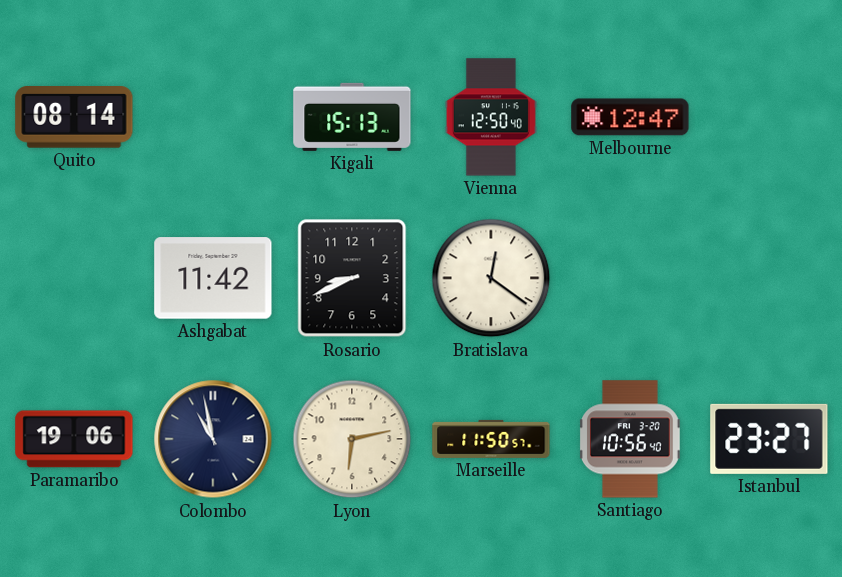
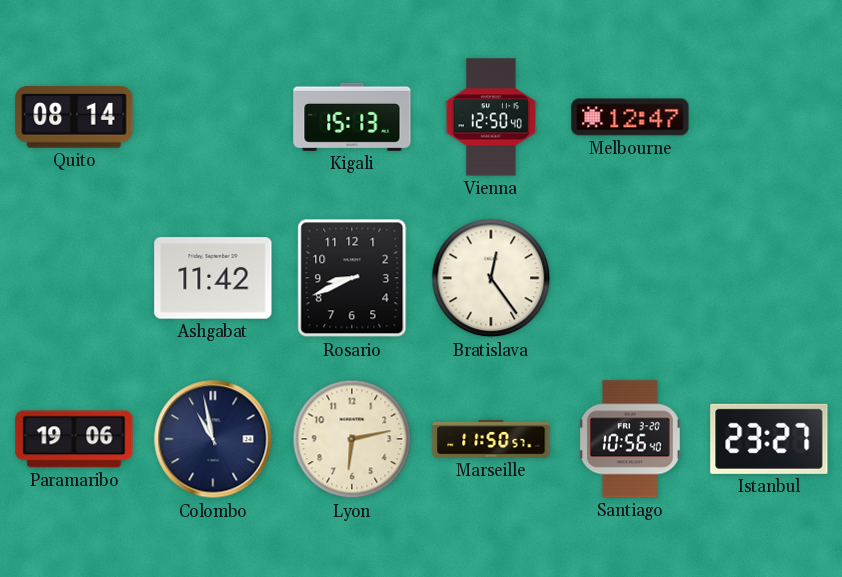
Bratislava: 12:21 -> 12:24
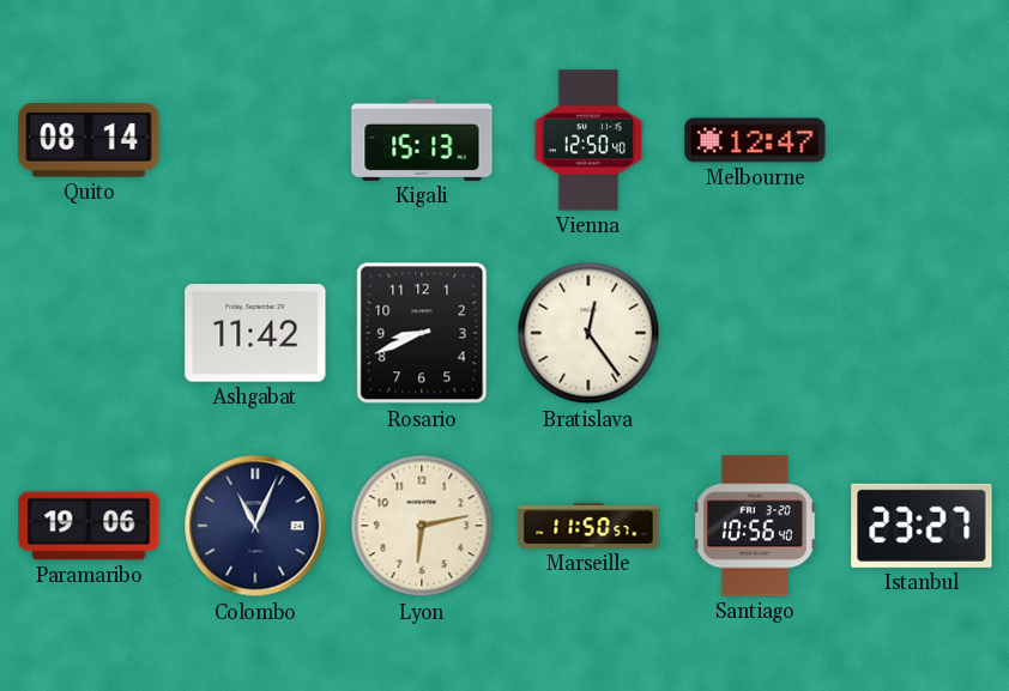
Colombo: 10:58 -> 11:04
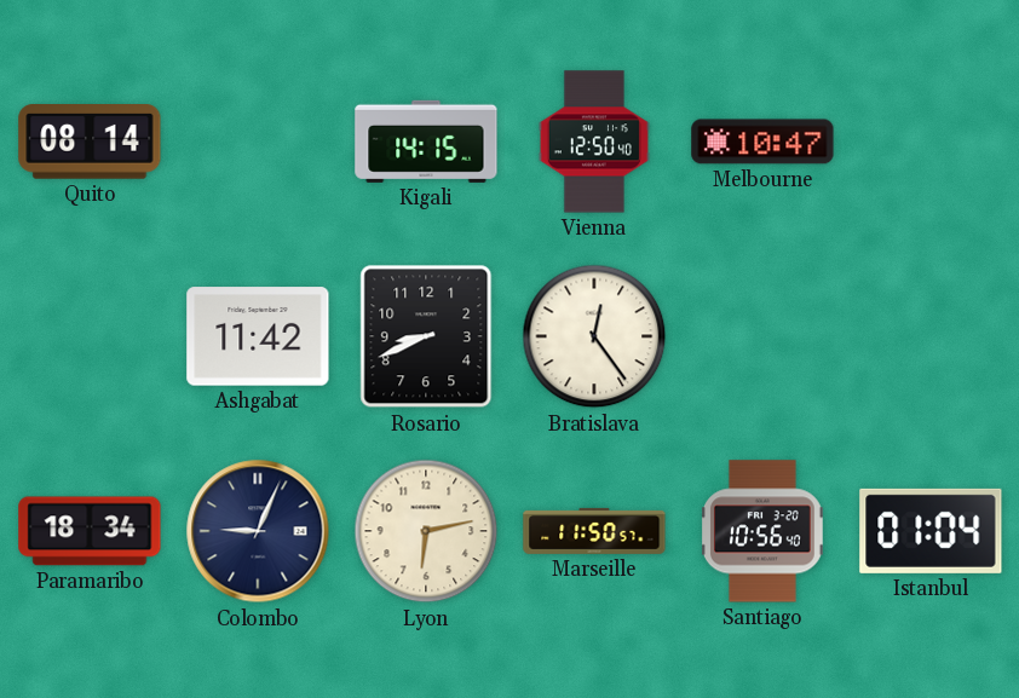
Kigali: 15:13 -> 14:15
Melbourne: 12:47 -> 10:47
Paramaribo: 19:06 -> 18:34
Colombo: 11:04 -> 9:04
Istanbul: 23:27 -> 01:04
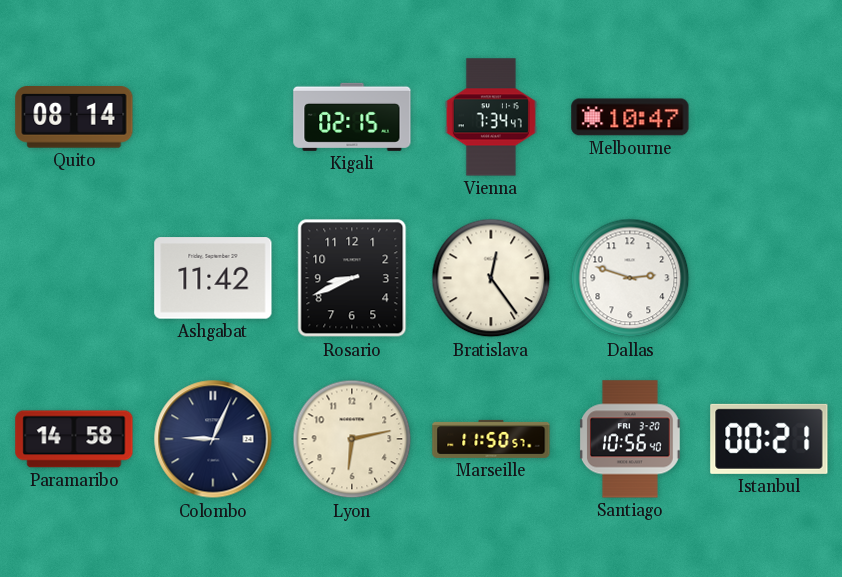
Kigali: 14:15 -> 02:15
Vienna: 12:50 -> 7:34
Dallas: none -> 2:48
Paramaribo: 18:34 -> 14:58
Istanbul: 01:04 -> 00:21
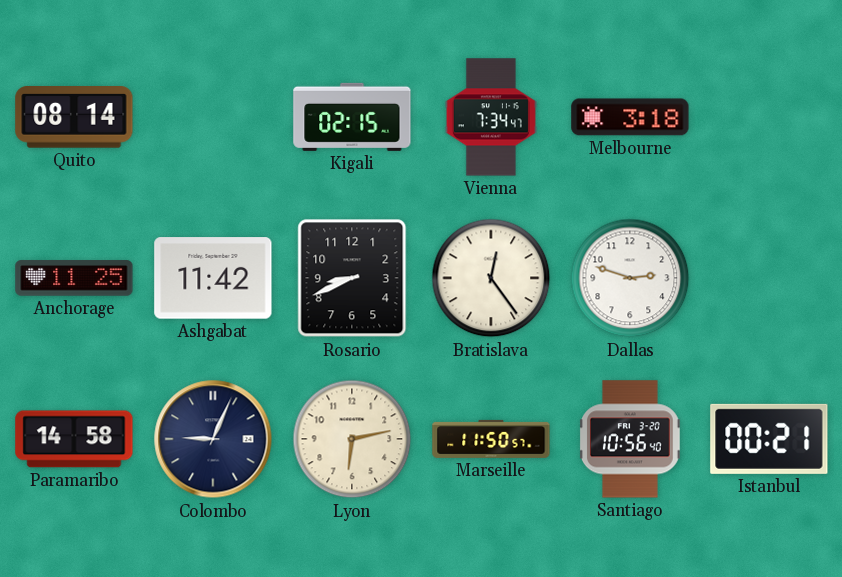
Melbourne: 10:47 -> 3:18
Anchorage: none -> 11:25
